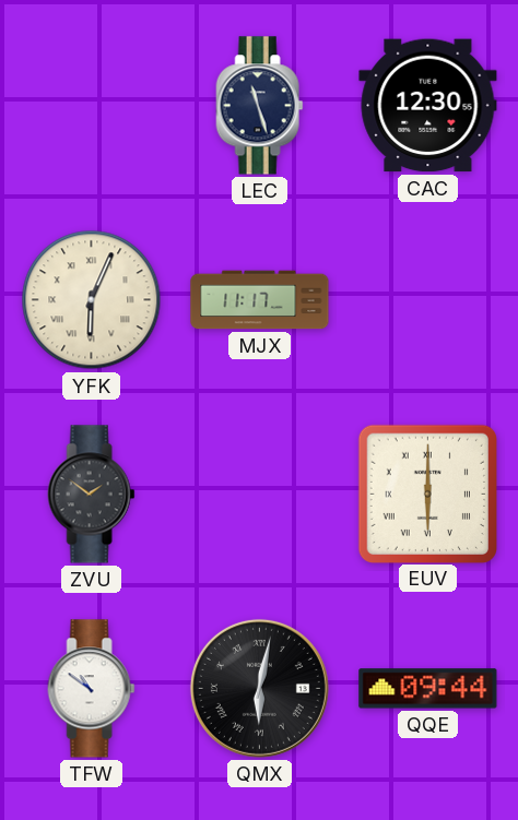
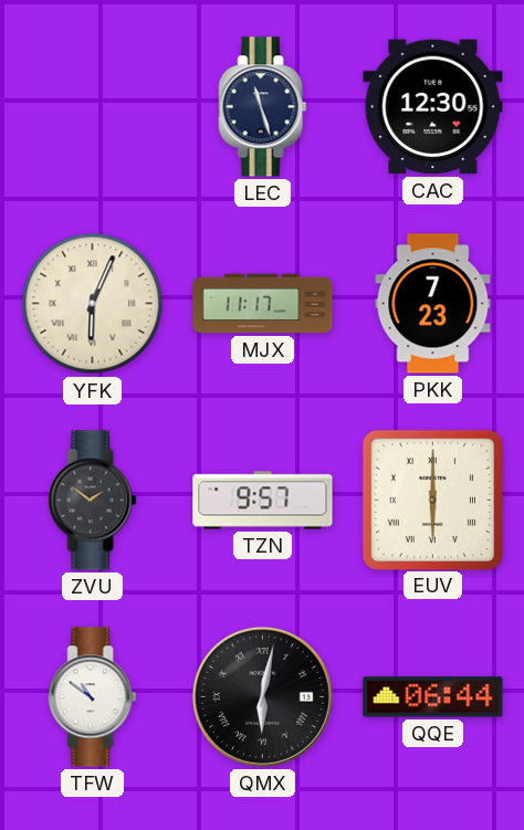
PKK: none -> 7:23
TZN: none -> 9:57
QQE: 09:44 -> 06:44
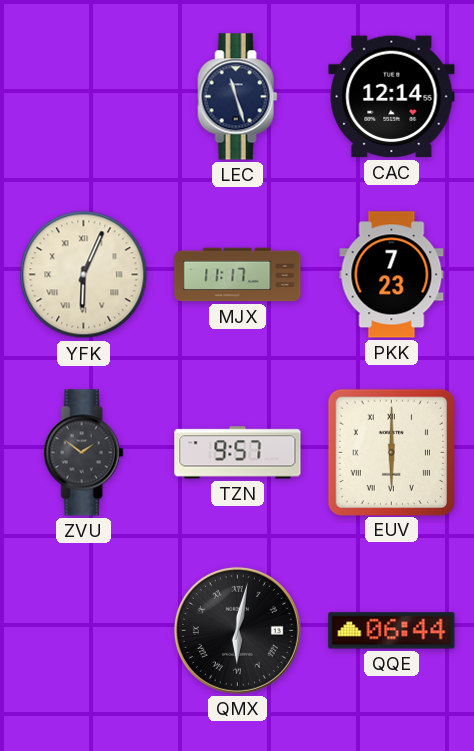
CAC: 12:30 -> 12:14
TFW: 10:51 -> none
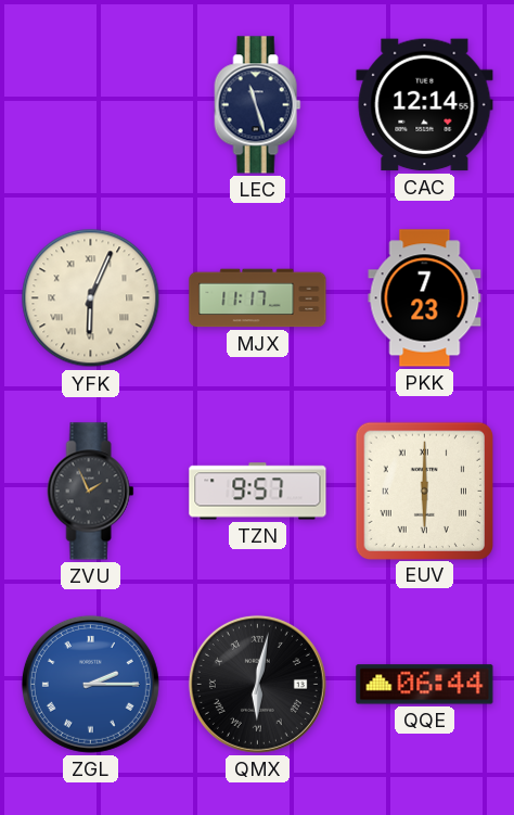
ZVU: 1:51 -> 1:56
ZGL: none -> 2:15
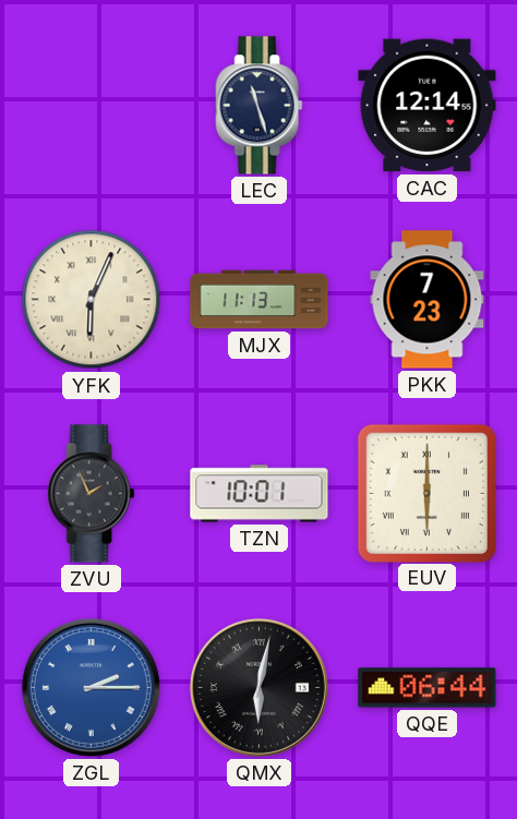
MJX: 11:17 -> 11:13
TZN: 9:57 -> 10:01
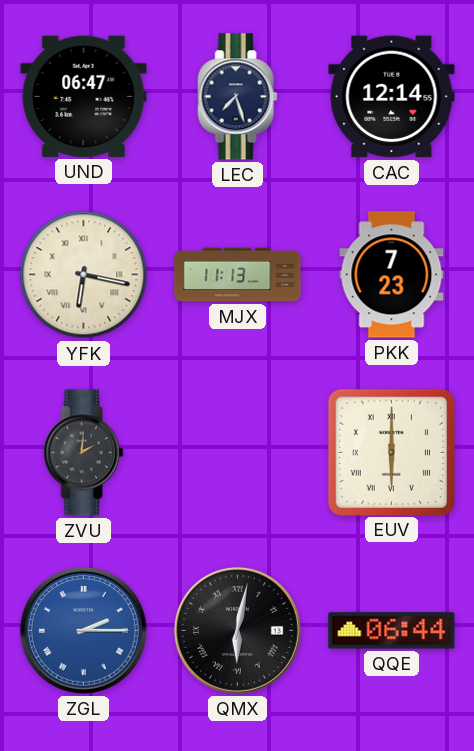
UND: none -> 06:47
LEC: 11:27 -> 7:27
YFK: 6:04 -> 6:17
ZVU: 1:56 -> 2:01
TZN: 10:01 -> none
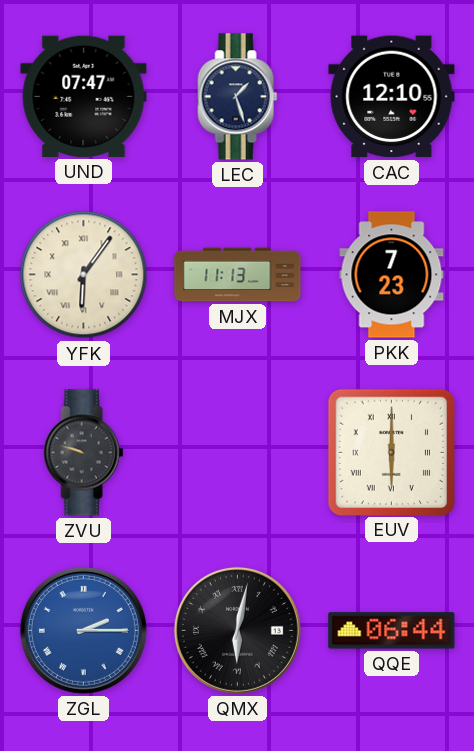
UND: 06:47 -> 07:47
LEC: 7:27 -> 1:27
CAC: 12:14 -> 12:10
YFK: 6:17 -> 6:06
ZVU: 2:01 -> 9:48
